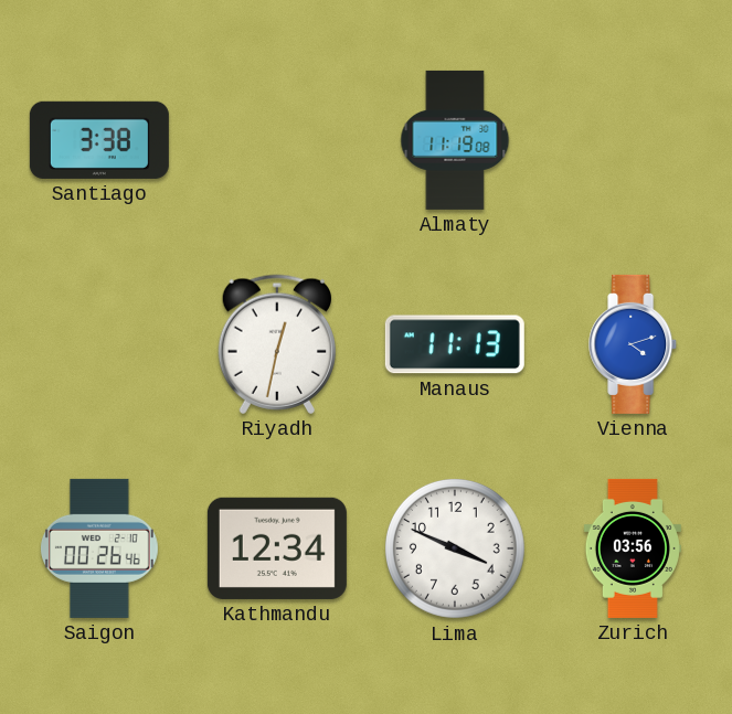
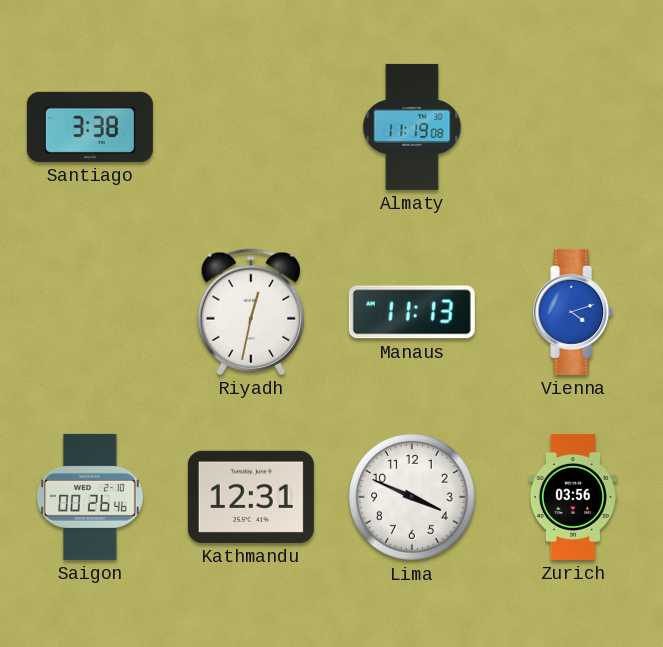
Kathmandu: 12:34 -> 12:31
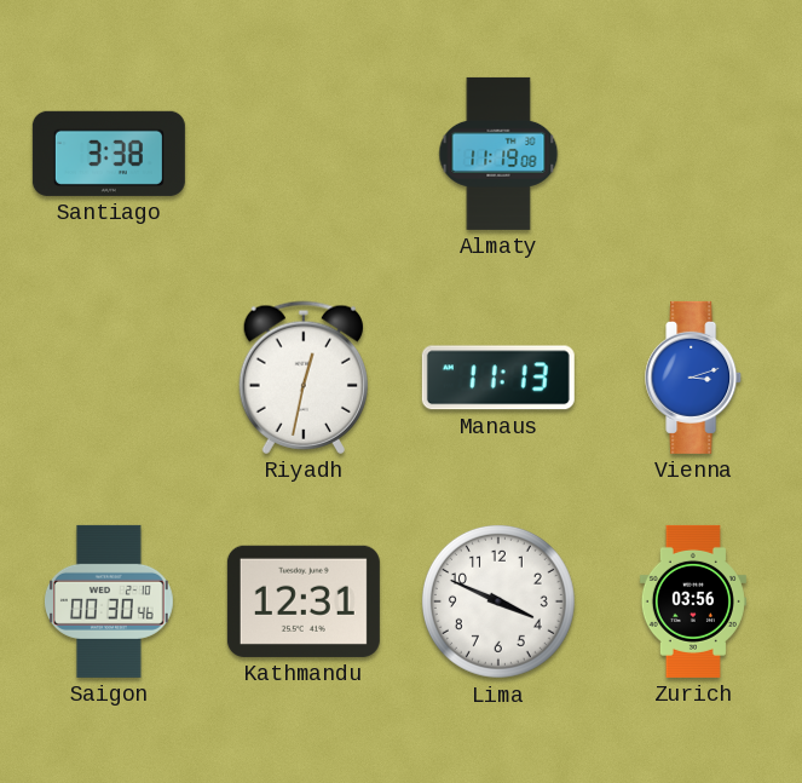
Vienna: 4:12 -> 3:12
Saigon: 00:26 -> 00:30
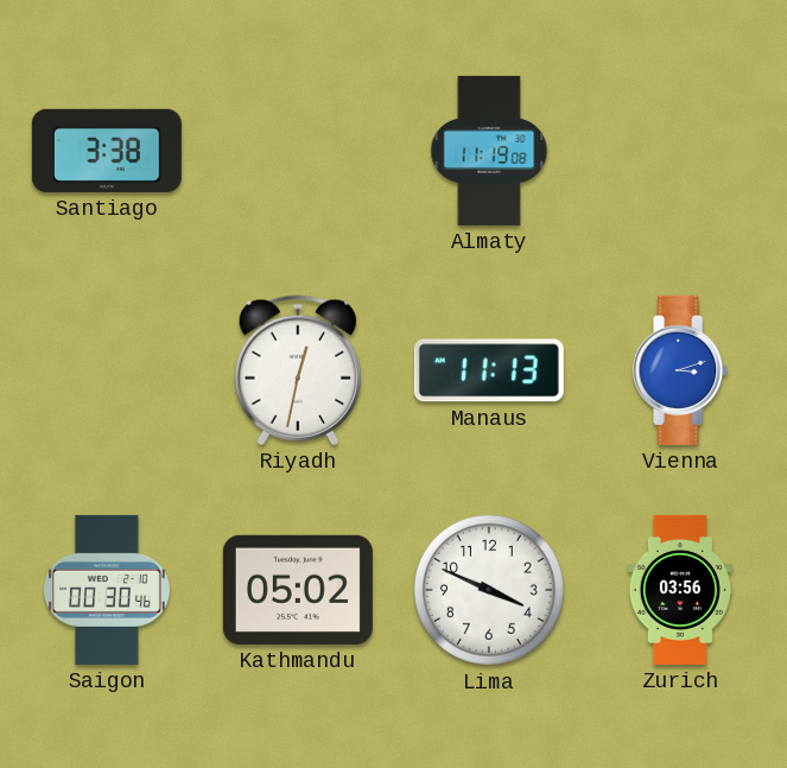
Kathmandu: 12:31 -> 05:02
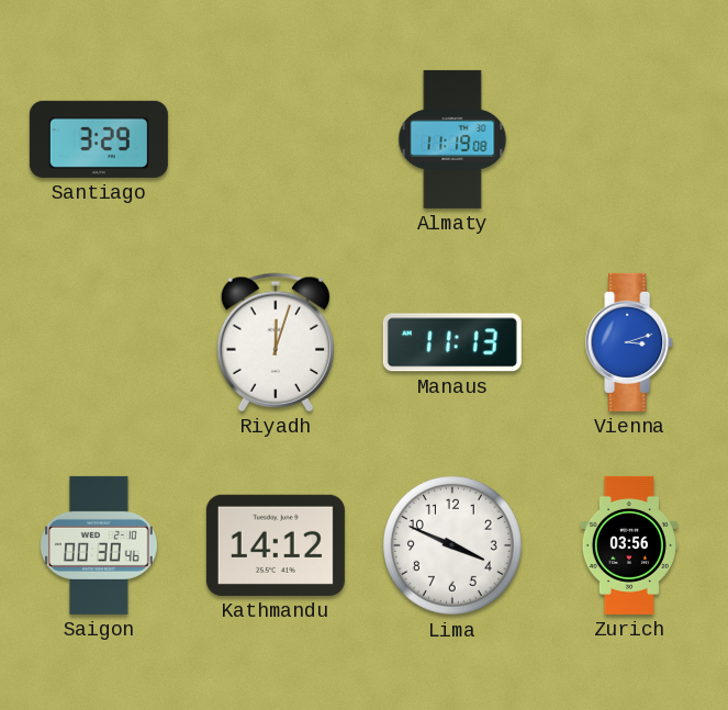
Santiago: 3:38 -> 3:29
Riyadh: 12:32 -> 12:03
Kathmandu: 05:02 -> 14:12
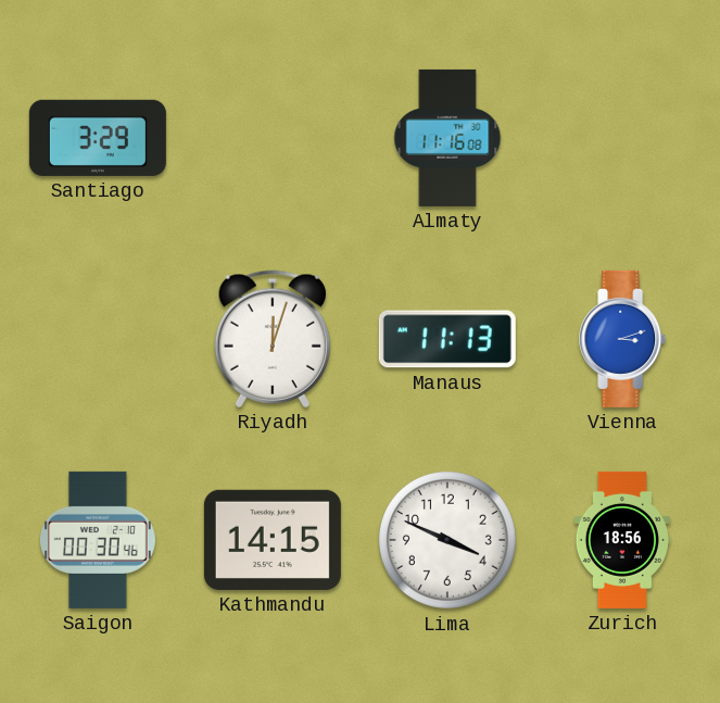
Almaty: 11:19 -> 11:16
Kathmandu: 14:12 -> 14:15
Zurich: 03:56 -> 18:56
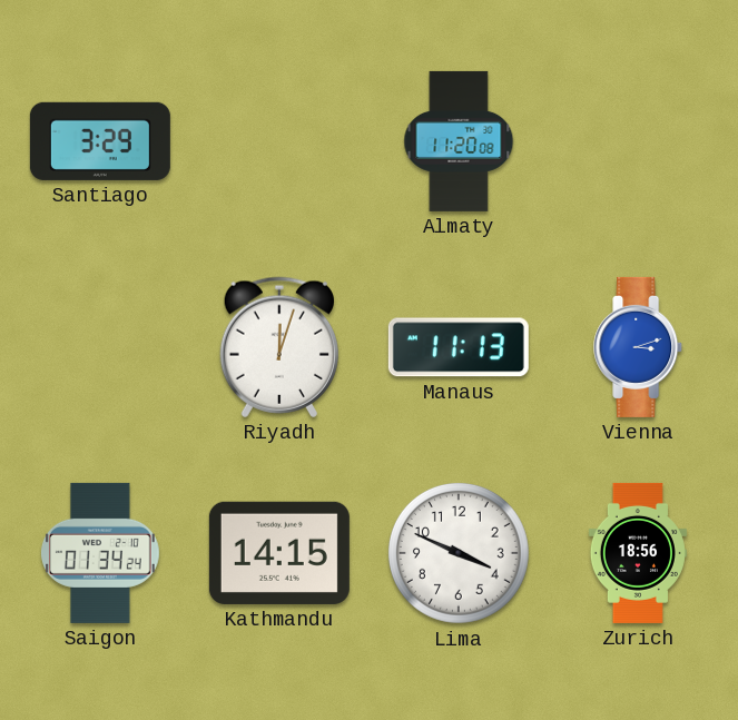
Almaty: 11:16 -> 11:20
Saigon: 00:30 -> 01:34
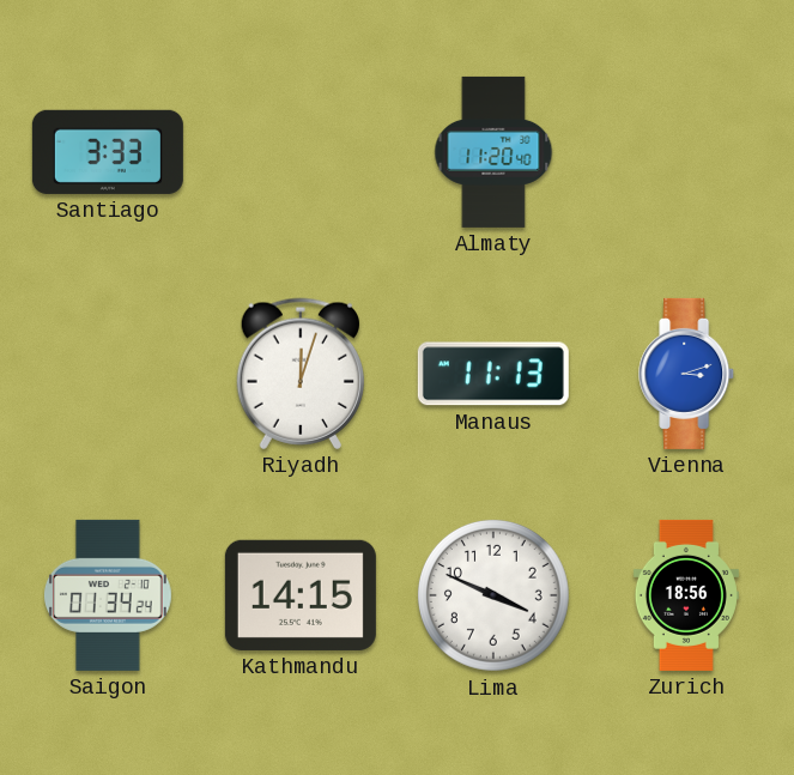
Santiago: 3:29 -> 3:33
Almaty: 11:20:08 -> 11:20:40
